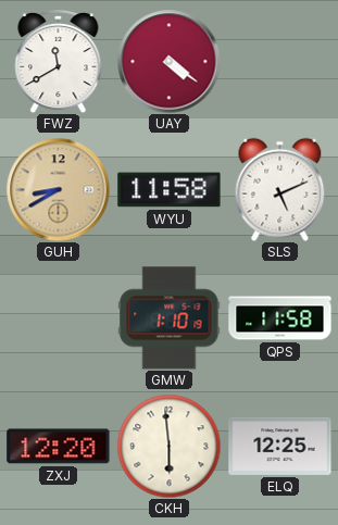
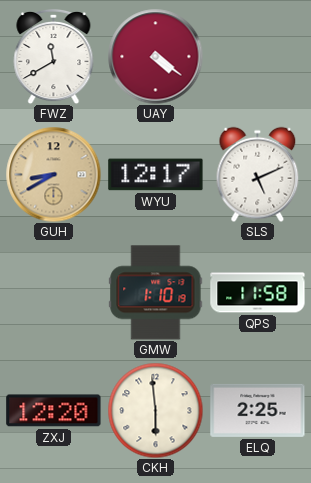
WYU: 11:58 -> 12:17
ELQ: 12:25 -> 2:25
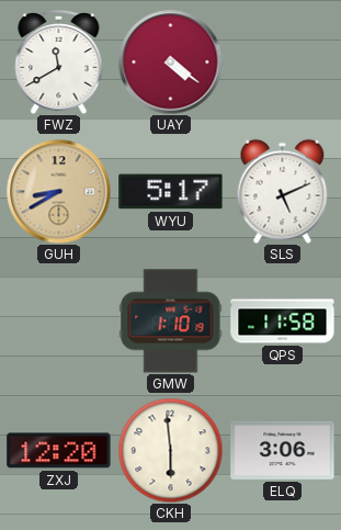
WYU: 12:17 -> 5:17
ELQ: 2:25 -> 3:06
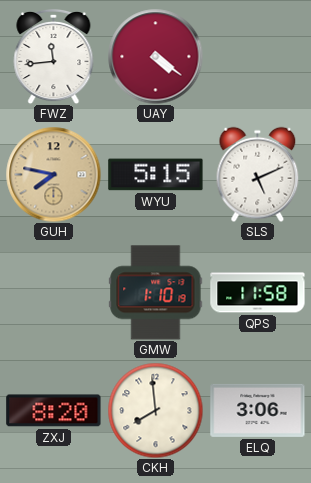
FWZ: 11:40 -> 11:44
GUH: 8:40 -> 7:47
WYU: 5:17 -> 5:15
ZXJ: 12:20 -> 8:20
CKH: 5:59 -> 7:59
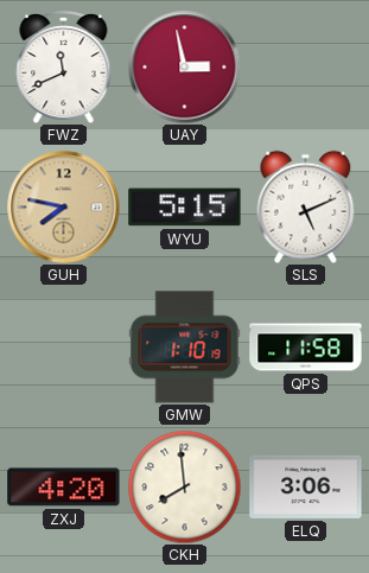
FWZ: 11:44 -> 11:41
UAY: 4:21 -> 2:58
ZXJ: 8:20 -> 4:20
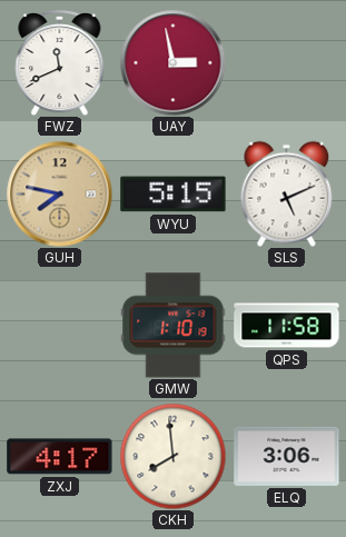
ZXJ: 4:20 -> 4:17
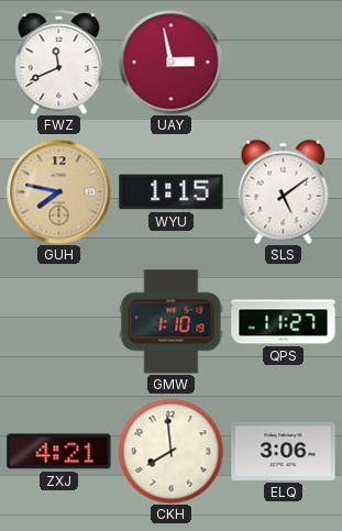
WYU: 5:15 -> 1:15
SLS: 5:11 -> 5:09
QPS: 11:58 -> 11:27
ZXJ: 4:17 -> 4:21
